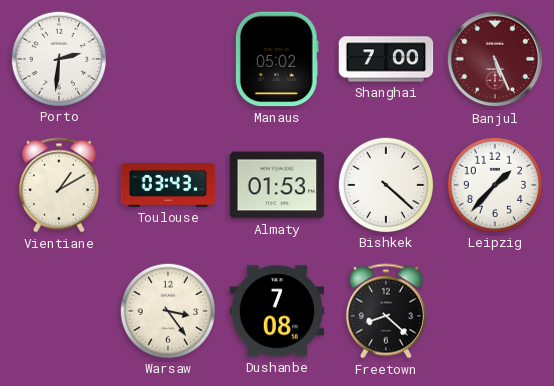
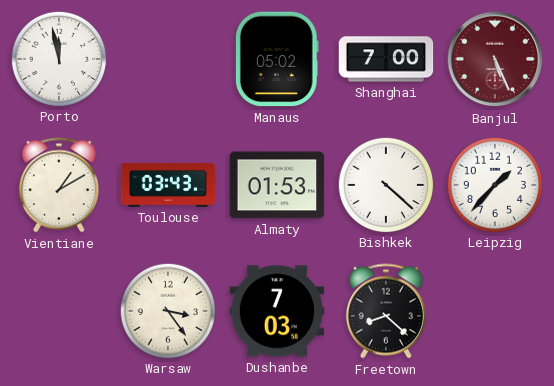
Porto: 2:31 -> 11:58
Dushanbe: 7:08 -> 7:03
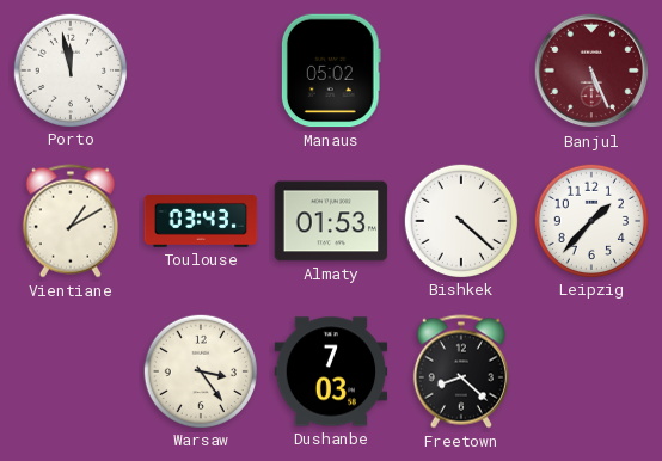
Shanghai: 7:00 -> none
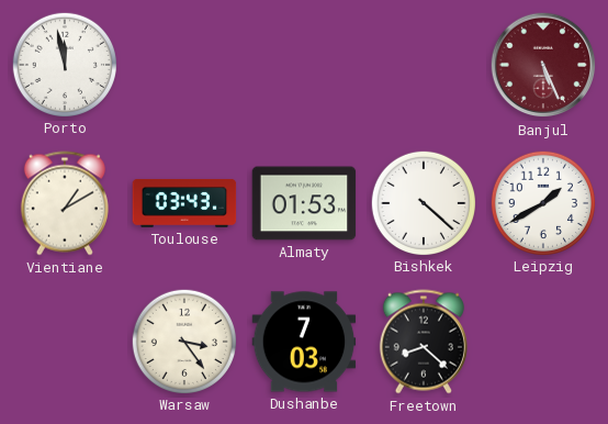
Manaus: 05:02 -> none
Leipzig: 1:37 -> 1:40
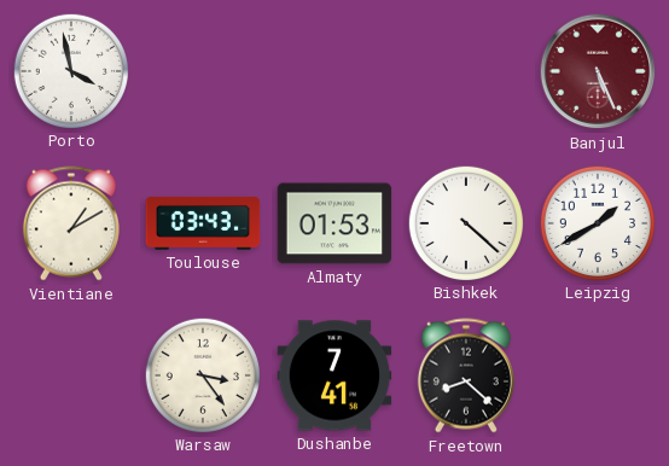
Porto: 11:58 -> 3:58
Dushanbe: 7:03 -> 7:41
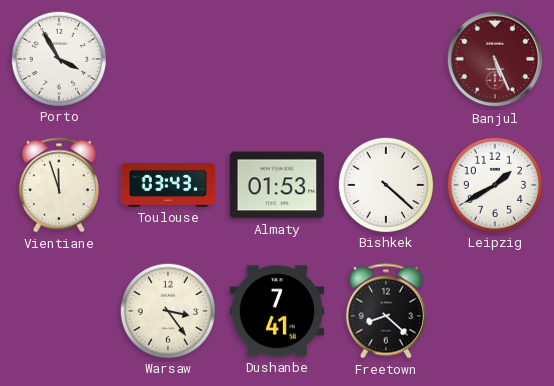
Porto: 3:58 -> 3:55
Vientiane: 1:10 -> 11:57
